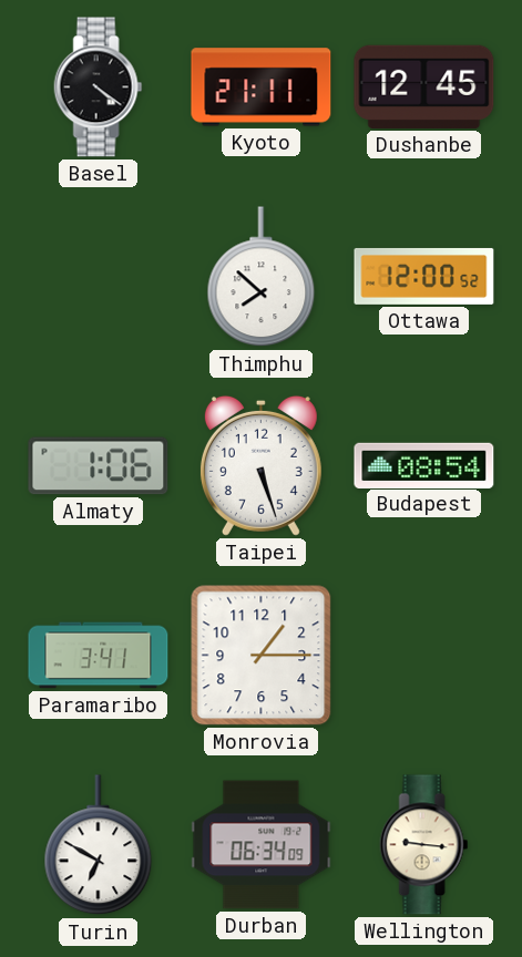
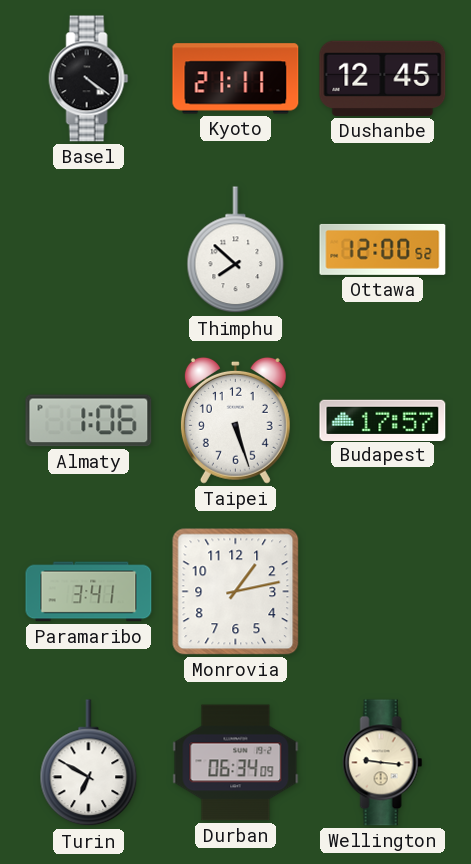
Budapest: 08:54 -> 17:57
Monrovia: 1:15 -> 1:13
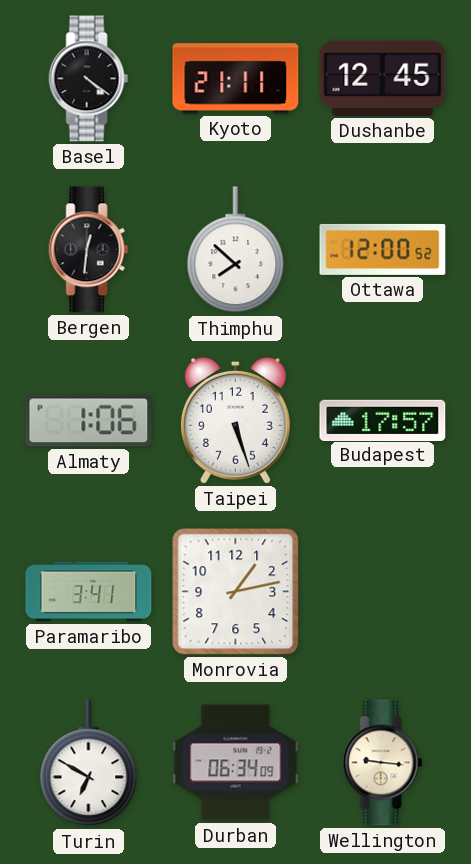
Bergen: none -> 12:31
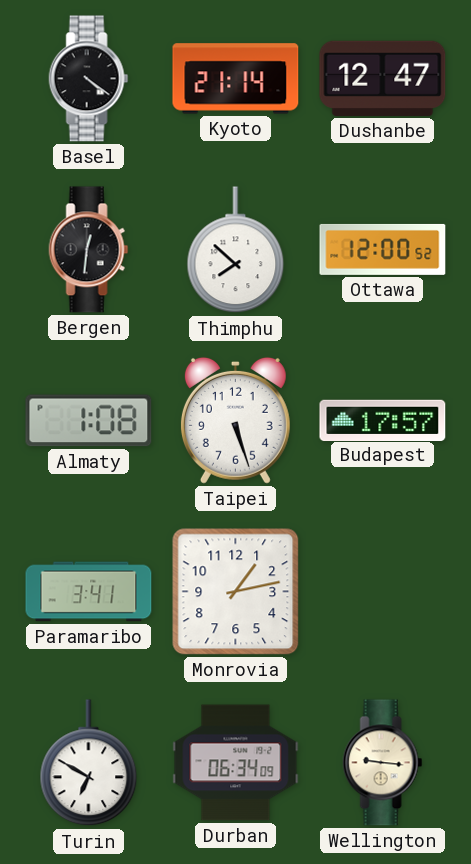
Kyoto: 21:11 -> 21:14
Dushanbe: 12:45 -> 12:47
Almaty: 1:06 -> 1:08
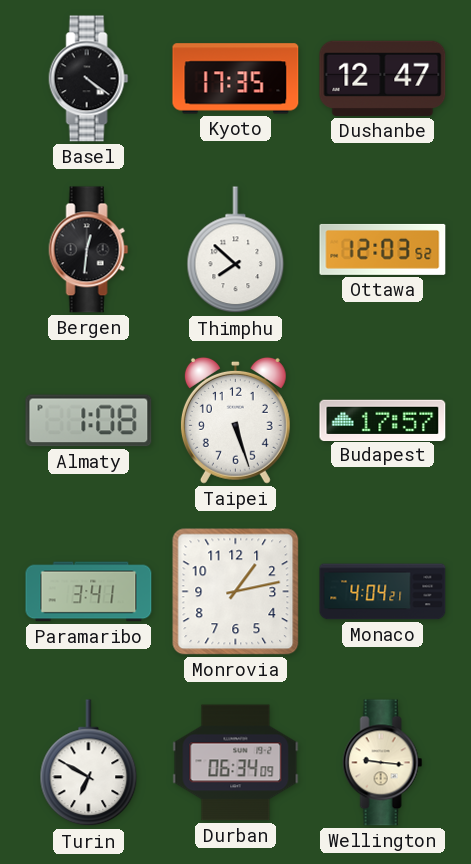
Kyoto: 21:14 -> 17:35
Ottawa: 12:00 -> 12:03
Monaco: none -> 4:04
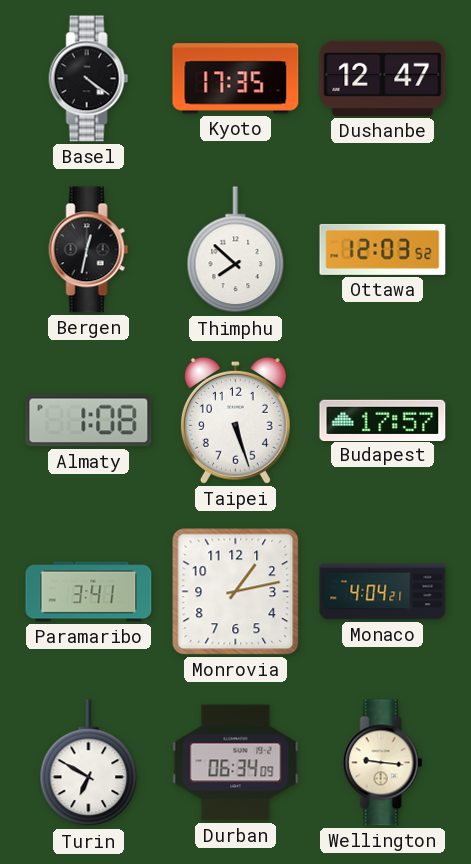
Bergen: 12:31 -> 12:32
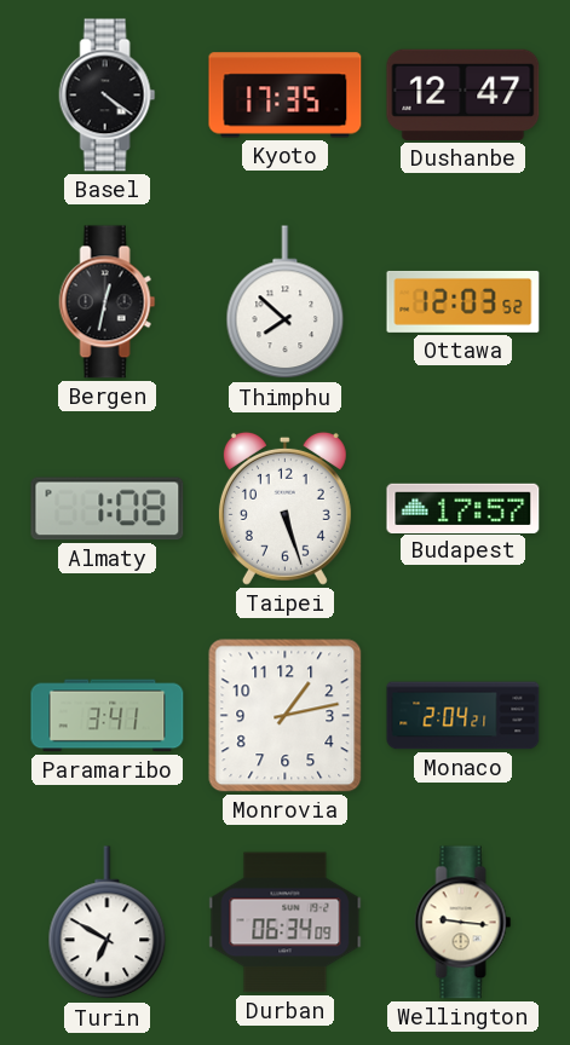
Monaco: 4:04 -> 2:04
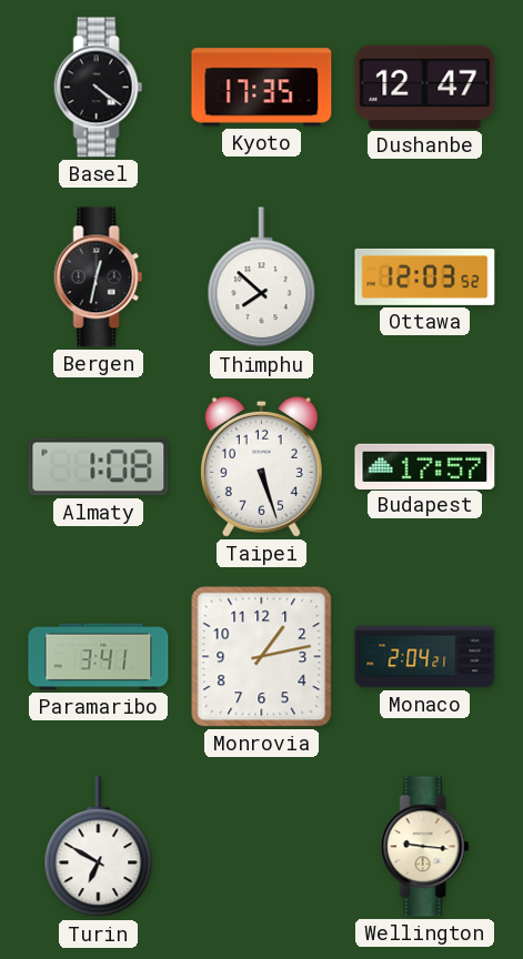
Durban: 06:34 -> none
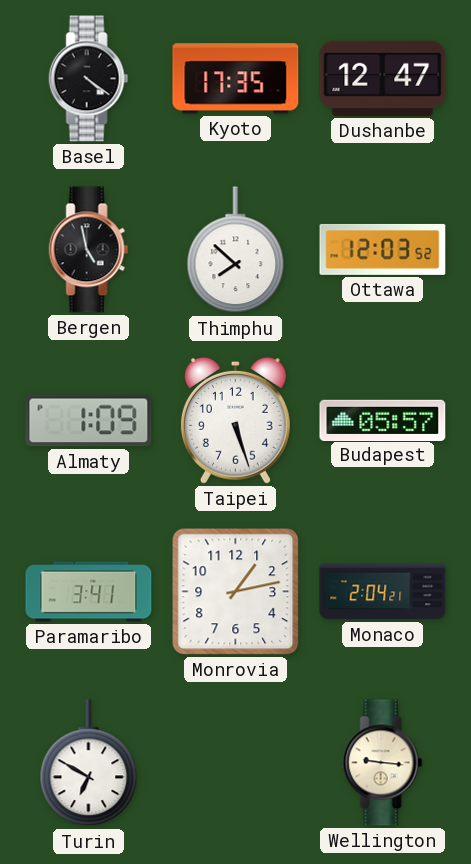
Bergen: 12:32 -> 4:58
Almaty: 1:08 -> 1:09
Budapest: 17:57 -> 05:57
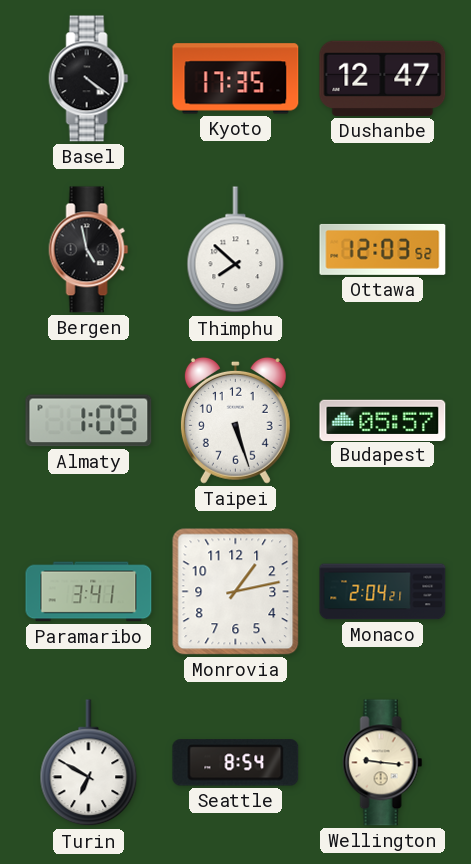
Seattle: none -> 8:54
